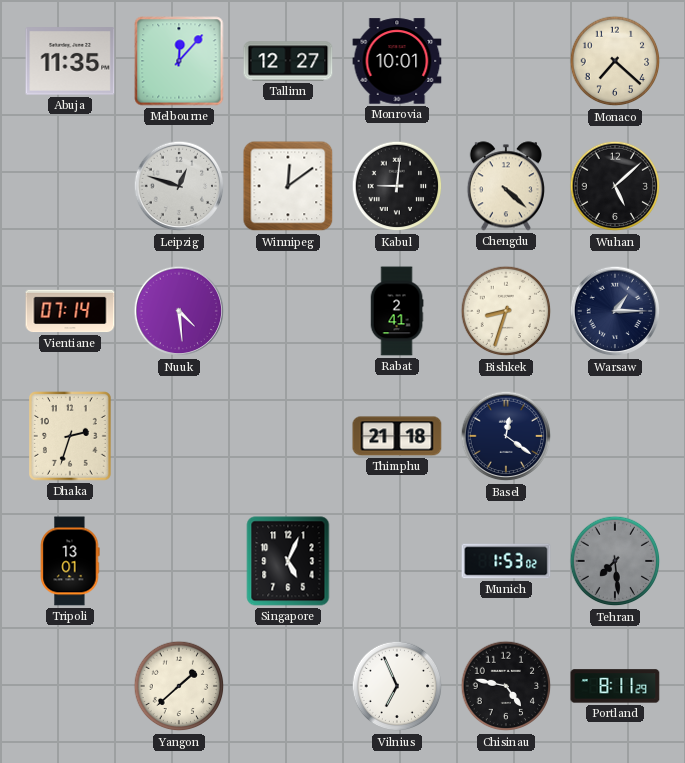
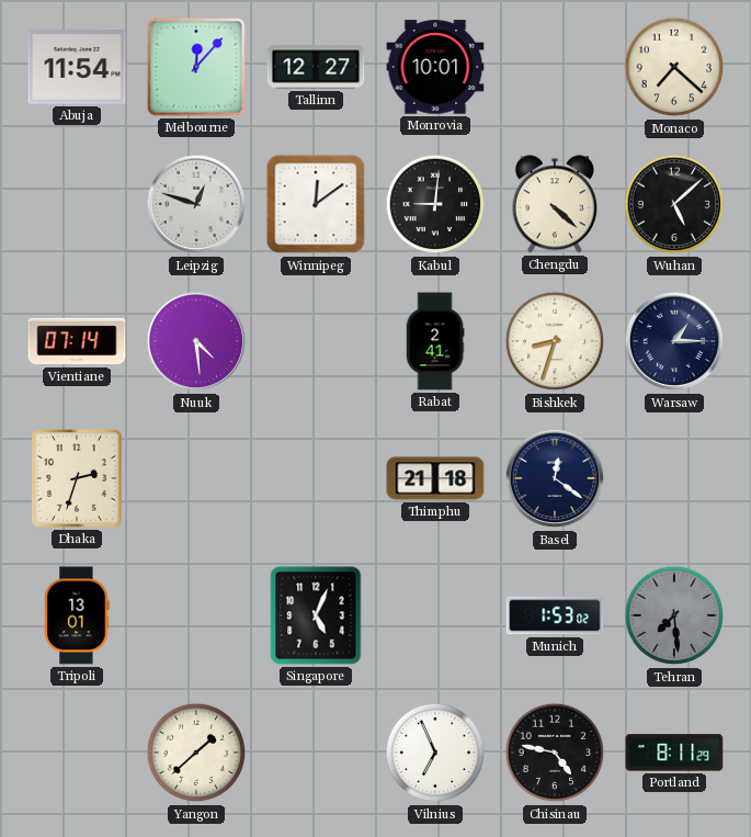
Abuja: 11:35 -> 11:54
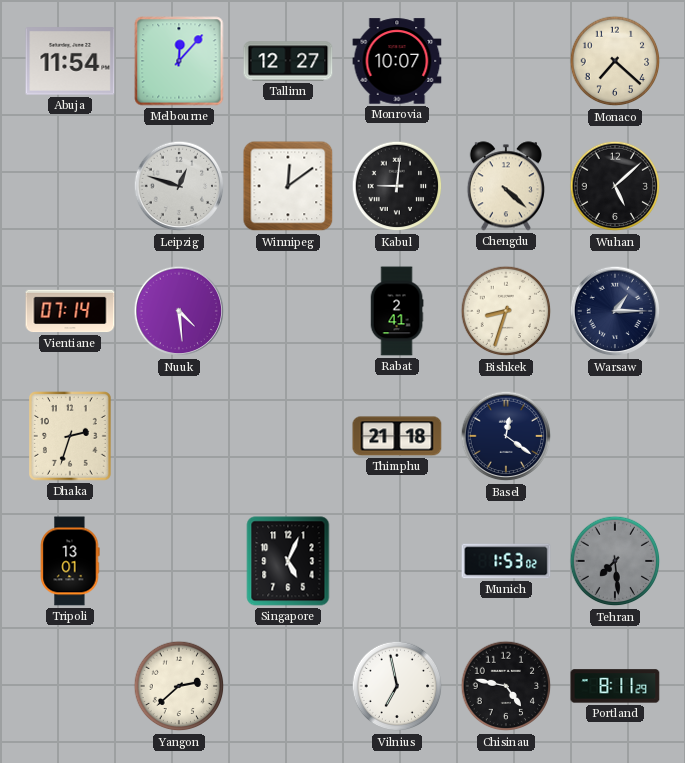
Monrovia: 10:01 -> 10:07
Yangon: 1:38 -> 2:38
Vilnius: 6:56 -> 6:58
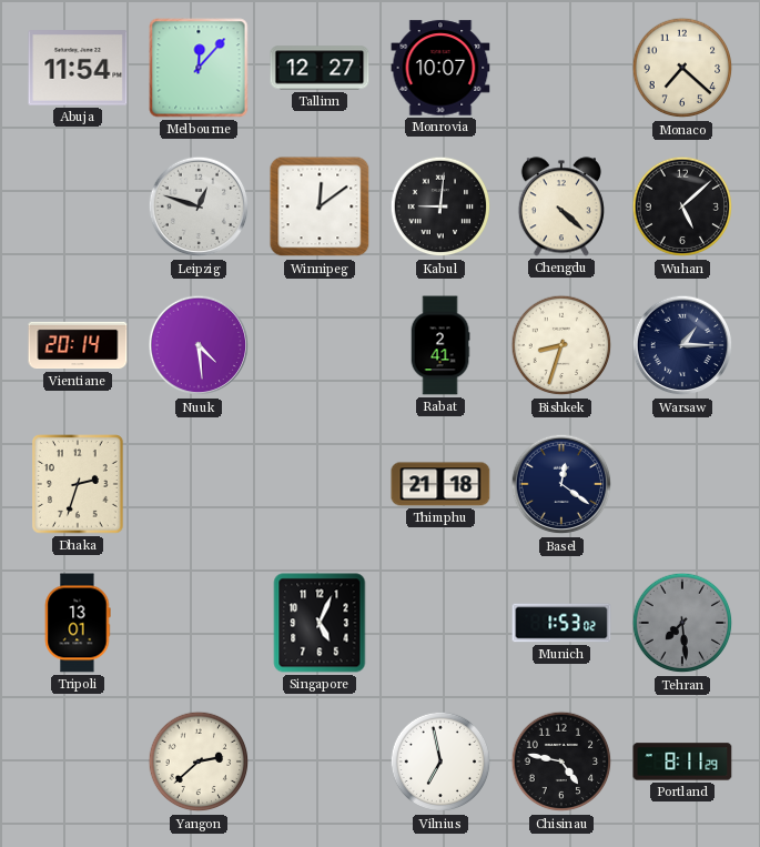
Vientiane: 07:14 -> 20:14
